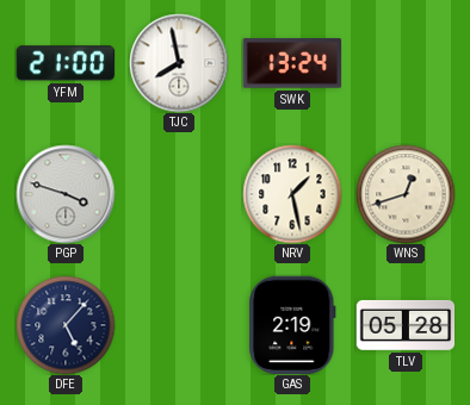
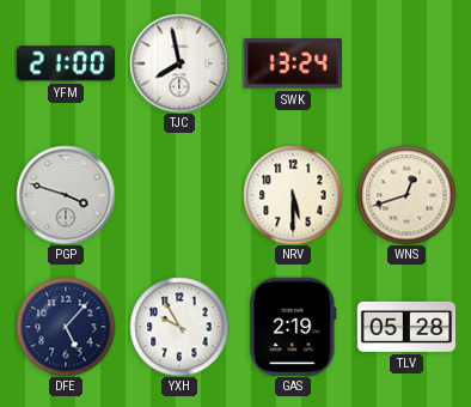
NRV: 1:28 -> 5:30
YXH: none -> 9:55
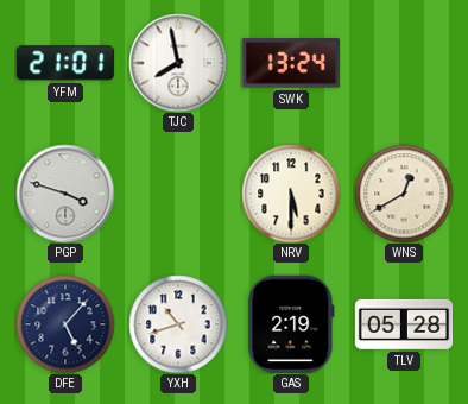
YFM: 21:00 -> 21:01
WNS: 12:42 -> 12:40
YXH: 9:55 -> 10:42
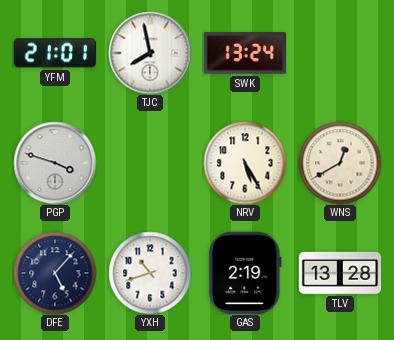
NRV: 5:30 -> 5:25
TLV: 05:28 -> 13:28
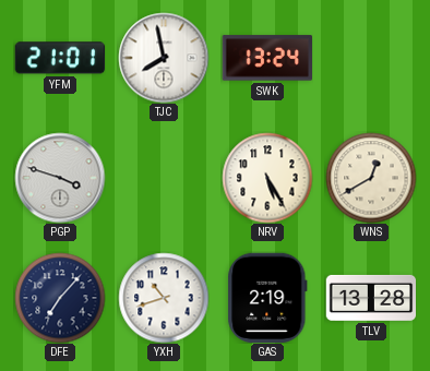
DFE: 5:07 -> 7:07
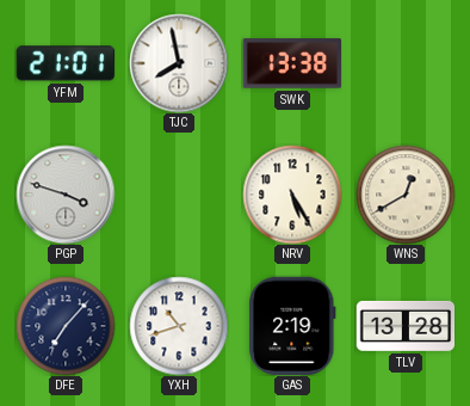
SWK: 13:24 -> 13:38
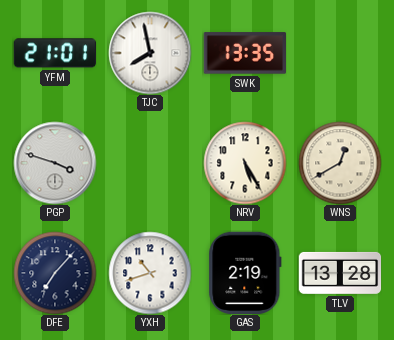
SWK: 13:38 -> 13:35
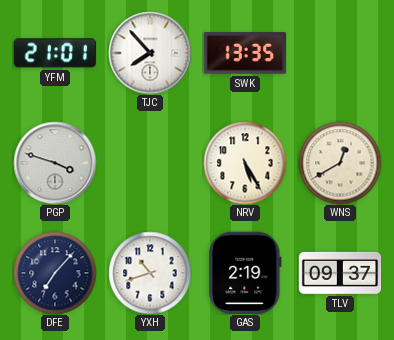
TJC: 7:58 -> 7:53
TLV: 13:28 -> 09:37
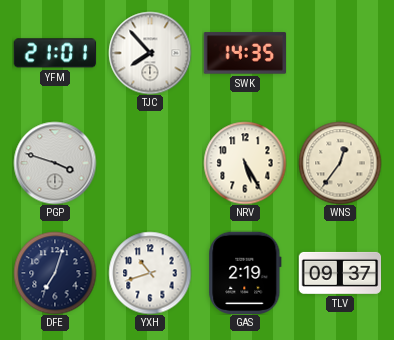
SWK: 13:35 -> 14:35
WNS: 12:40 -> 12:36
DFE: 7:07 -> 7:03
